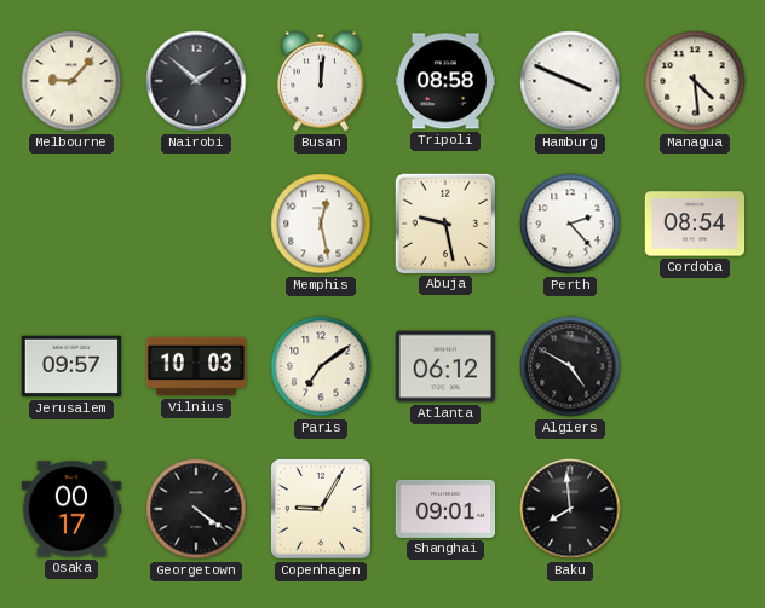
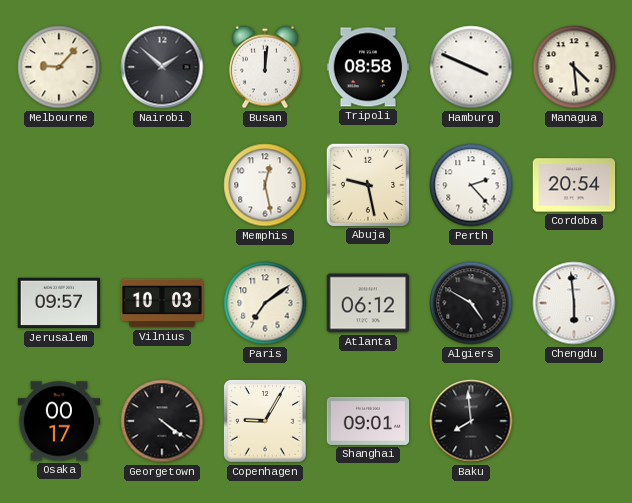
Cordoba: 08:54 -> 20:54
Chengdu: none -> 5:59
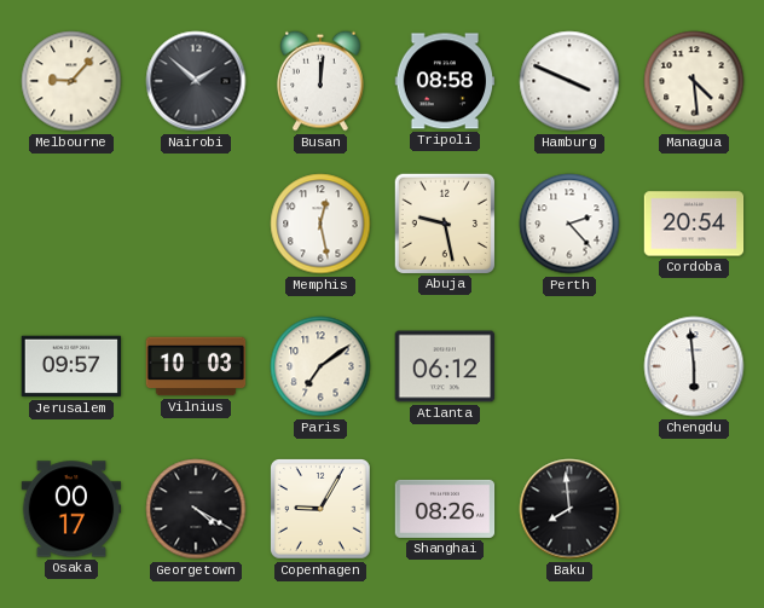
Algiers: 4:50 -> none
Georgetown: 4:21 -> 4:20
Shanghai: 09:01 -> 08:26
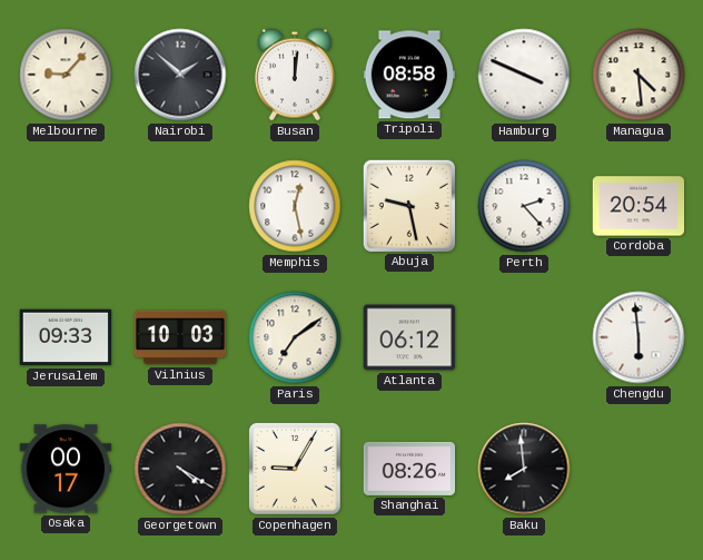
Jerusalem: 09:57 -> 09:33
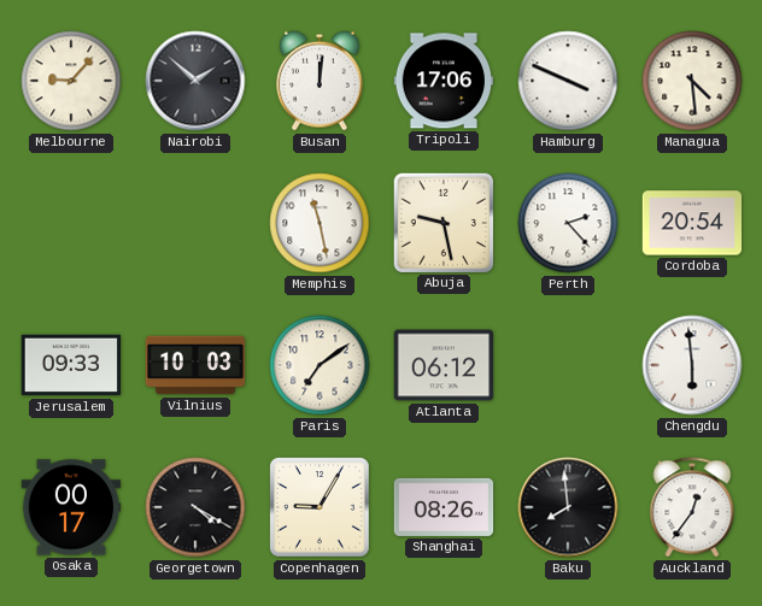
Tripoli: 08:58 -> 17:06
Memphis: 12:28 -> 11:28
Auckland: none -> 12:36
